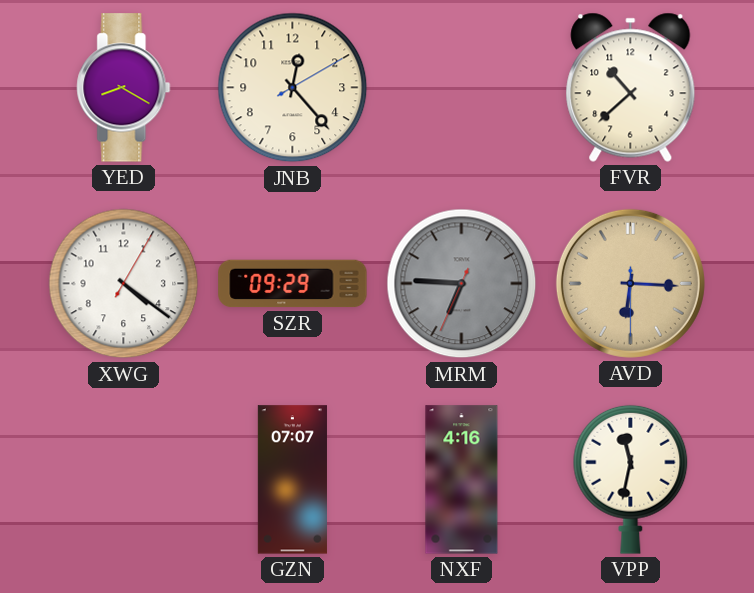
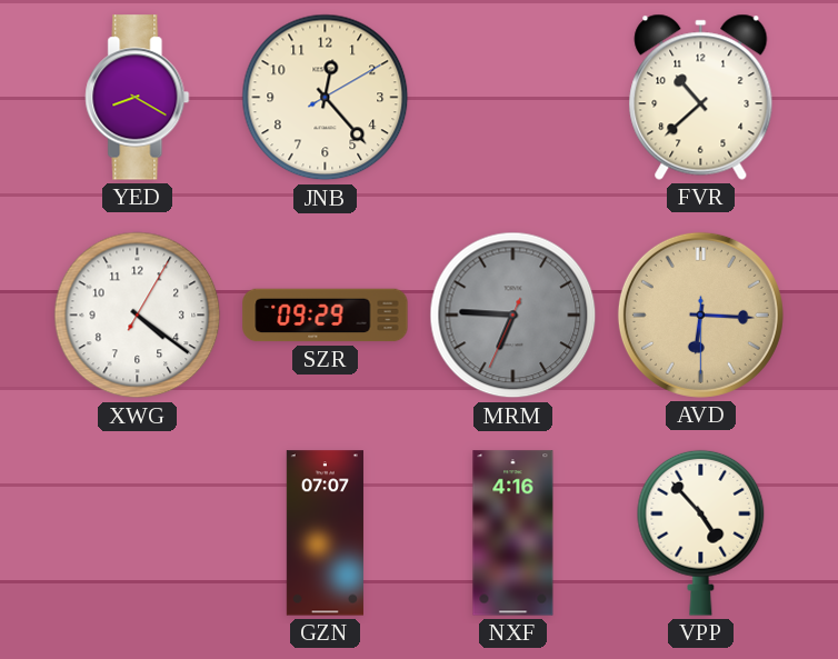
VPP: 11:32 -> 4:53
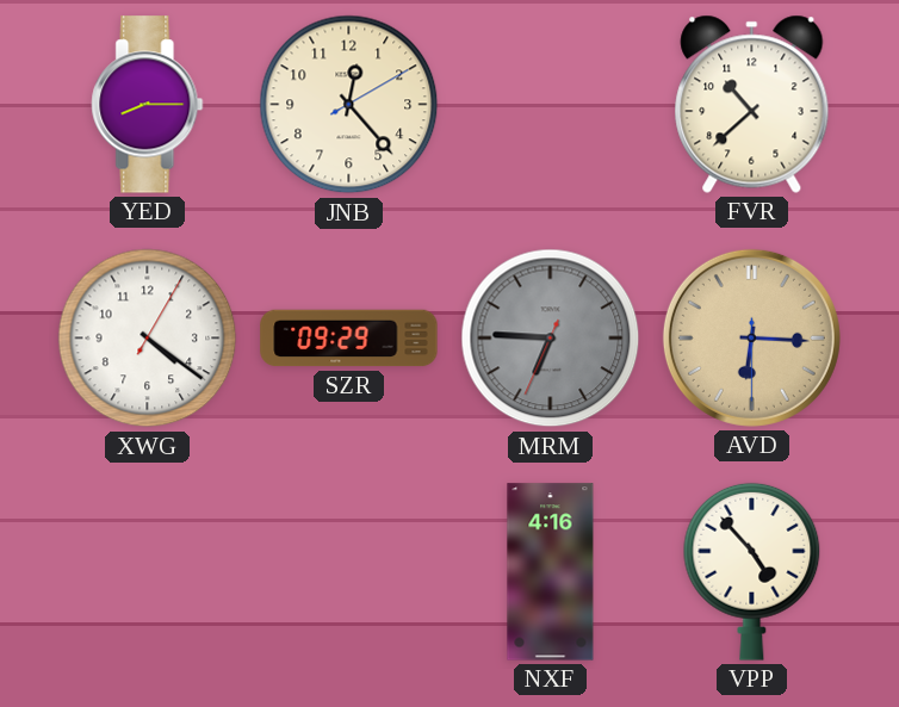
YED: 8:20 -> 8:15
GZN: 07:07 -> none
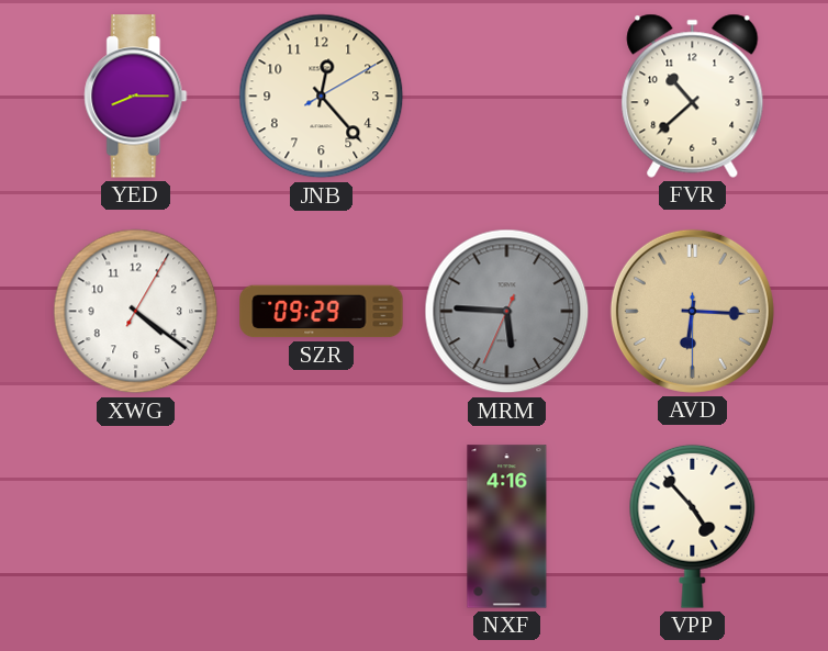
MRM: 6:45 -> 5:45
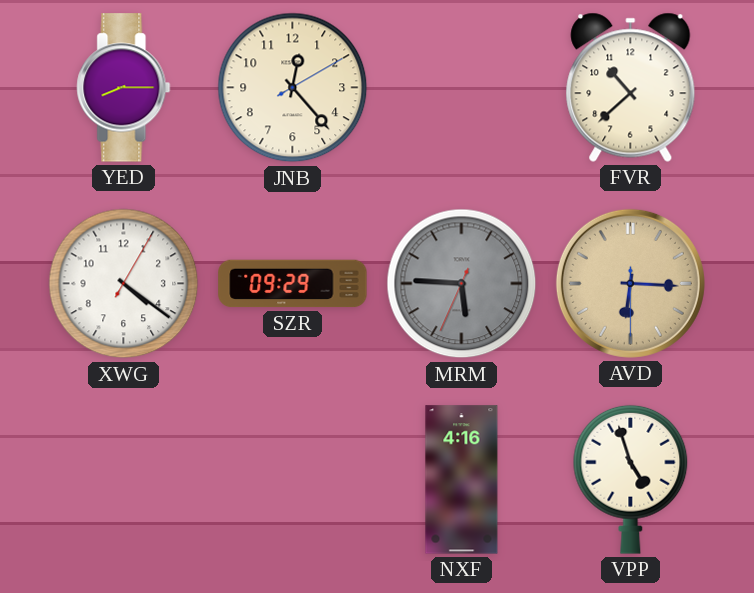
VPP: 4:53 -> 4:57
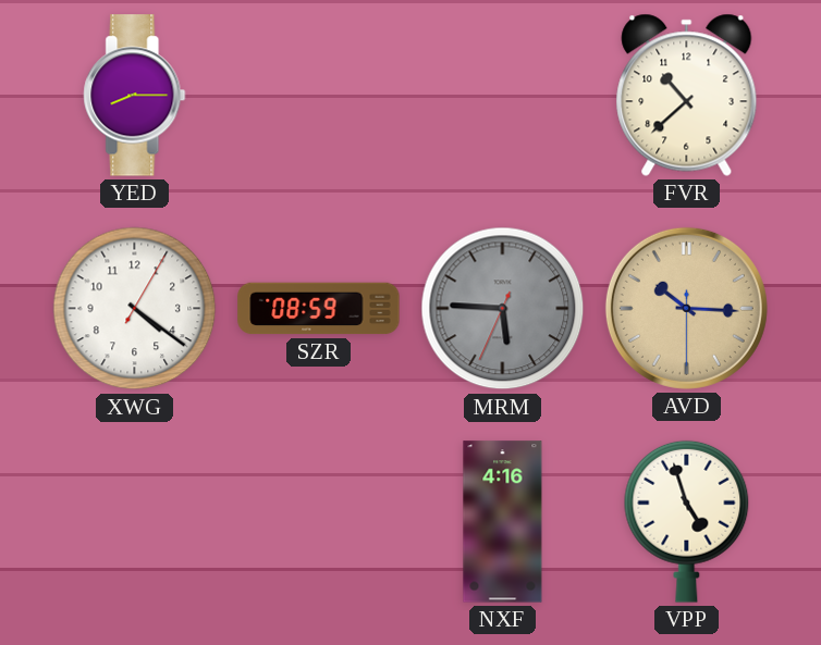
JNB: 12:23 -> none
SZR: 09:29 -> 08:59
AVD: 6:15 -> 10:15
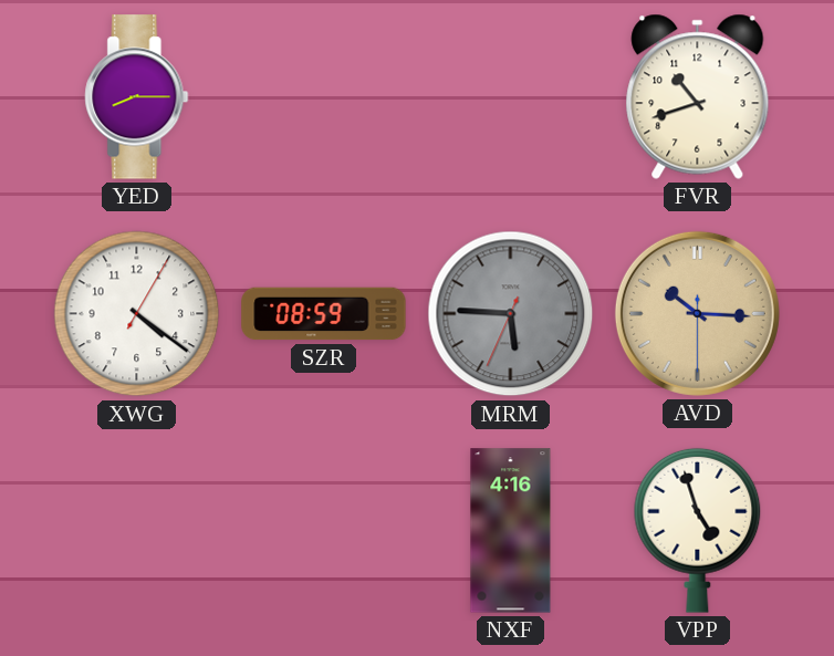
FVR: 10:38 -> 10:42
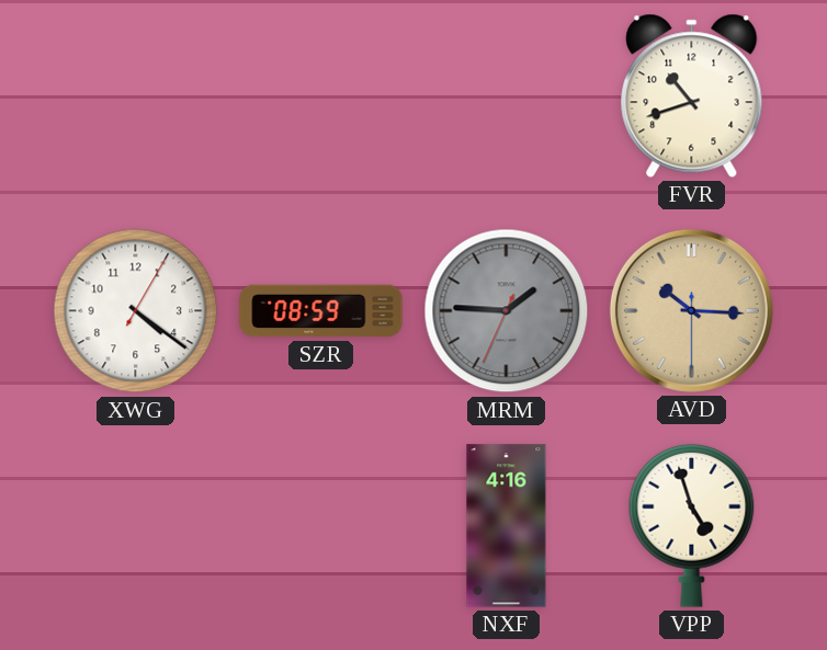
YED: 8:15 -> none
MRM: 5:45 -> 1:45
